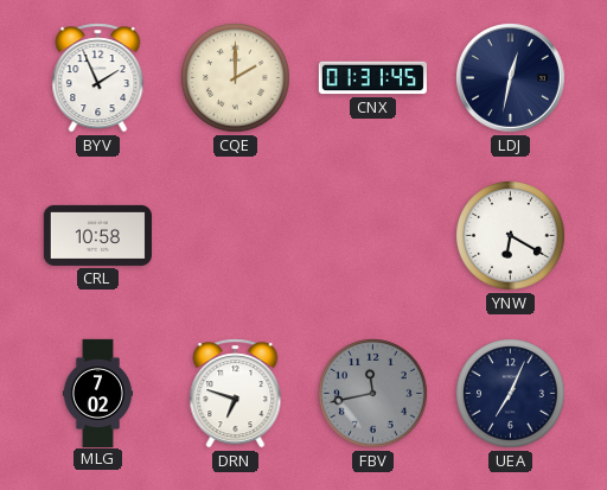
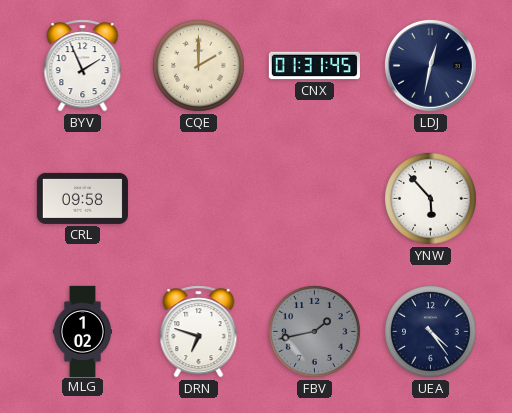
CRL: 10:58 -> 09:58
YNW: 6:20 -> 5:53
MLG: 7:02 -> 1:02
FBV: 11:43 -> 1:43
UEA: 7:04 -> 4:24
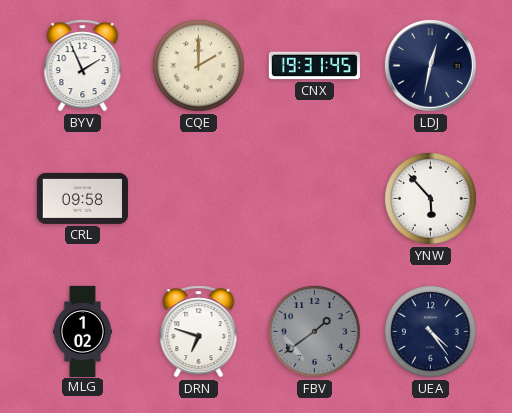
CNX: 01:31 -> 19:31
FBV: 1:43 -> 1:39
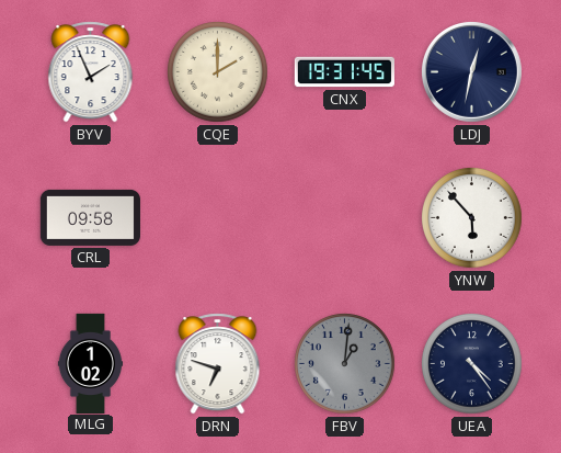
FBV: 1:39 -> 1:01
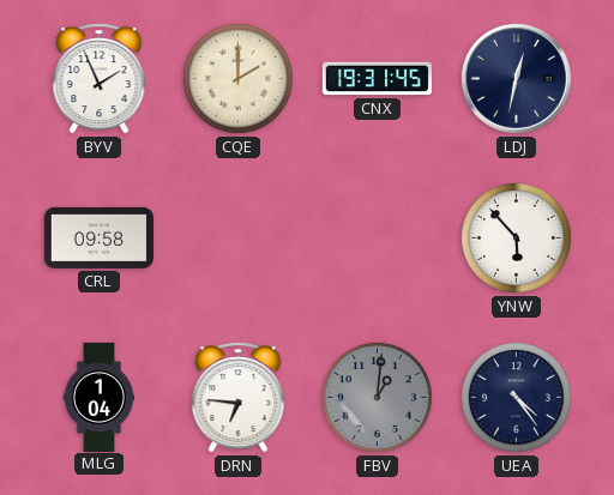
MLG: 1:02 -> 1:04
DRN: 6:48 -> 6:46
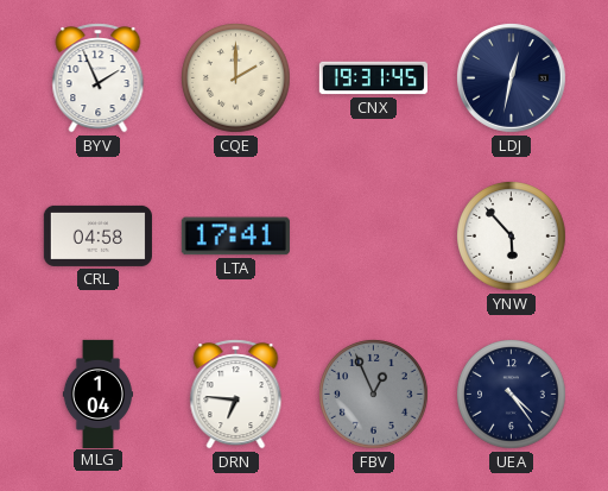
CRL: 09:58 -> 04:58
LTA: none -> 17:41
FBV: 1:01 -> 12:56
